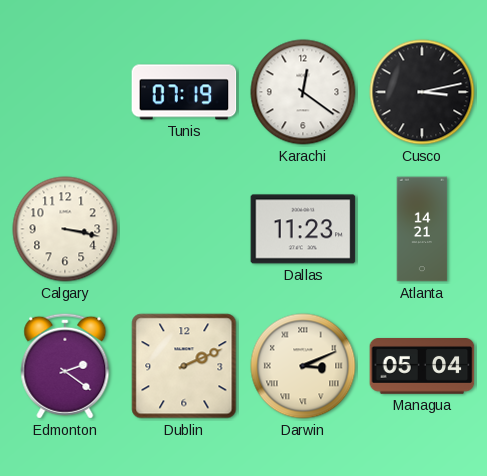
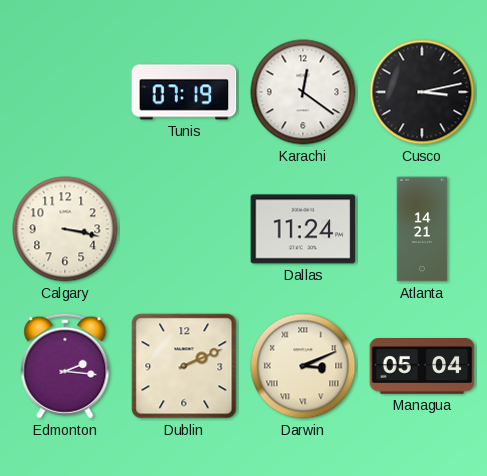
Dallas: 11:23 -> 11:24
Edmonton: 2:21 -> 2:16
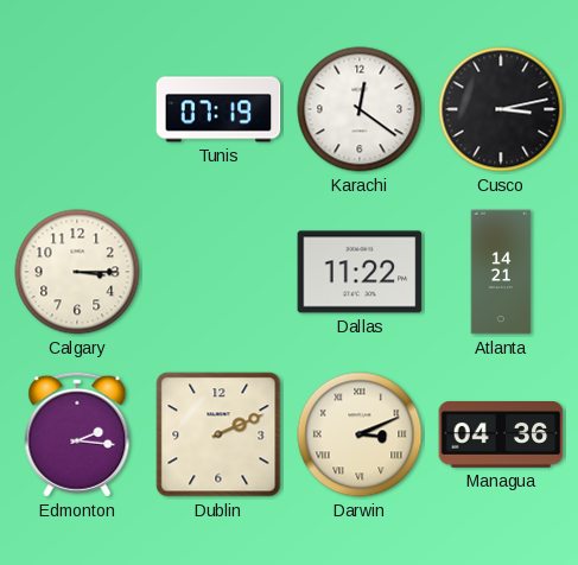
Calgary: 3:17 -> 3:15
Dallas: 11:24 -> 11:22
Managua: 05:04 -> 04:36
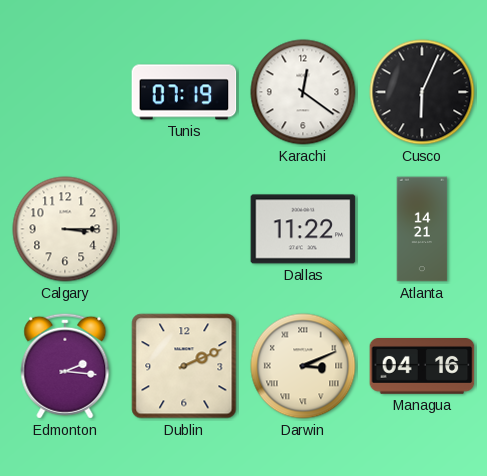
Cusco: 3:13 -> 6:04
Managua: 04:36 -> 04:16
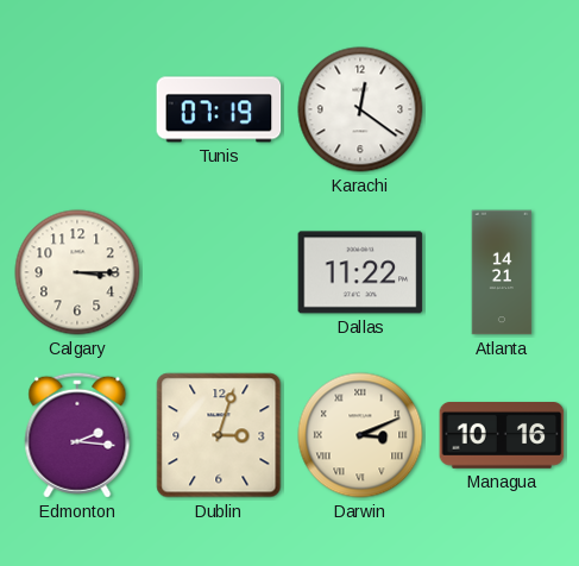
Cusco: 6:04 -> none
Dublin: 2:11 -> 3:03
Managua: 04:16 -> 10:16
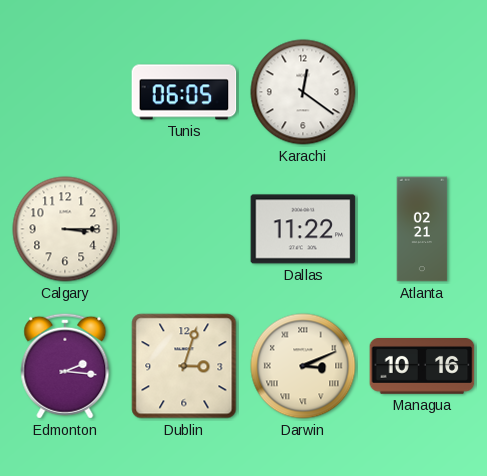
Tunis: 07:19 -> 06:05
Atlanta: 14:21 -> 02:21
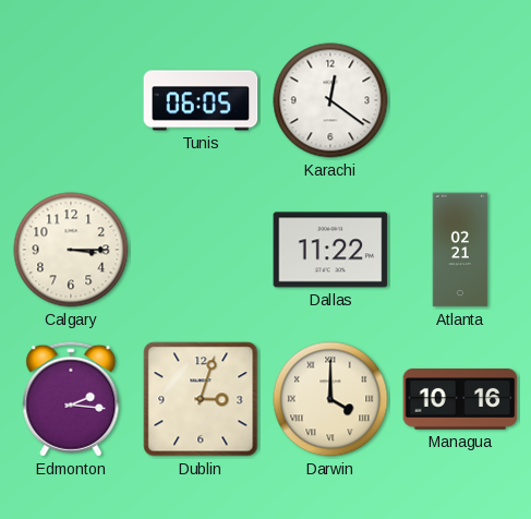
Darwin: 3:11 -> 4:00
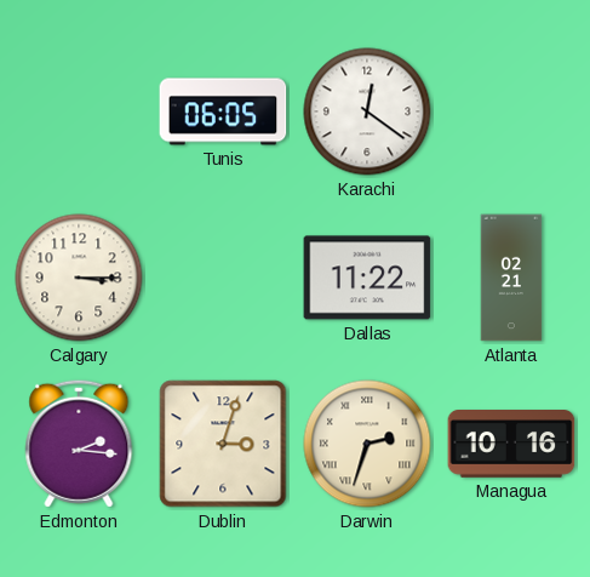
Darwin: 4:00 -> 2:33
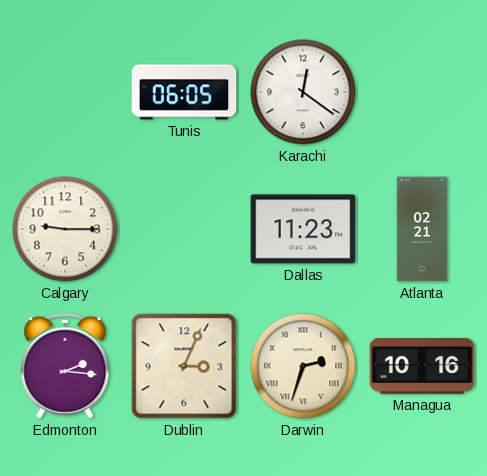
Calgary: 3:15 -> 9:15
Dallas: 11:22 -> 11:23
Dublin: 3:03 -> 3:04
